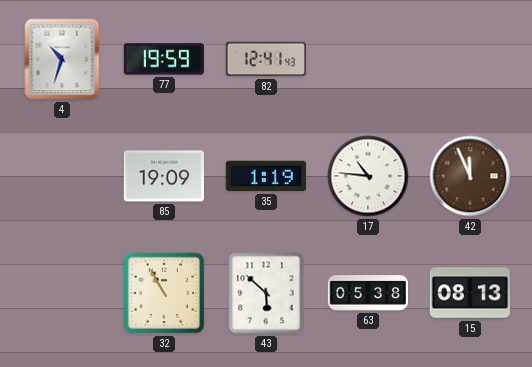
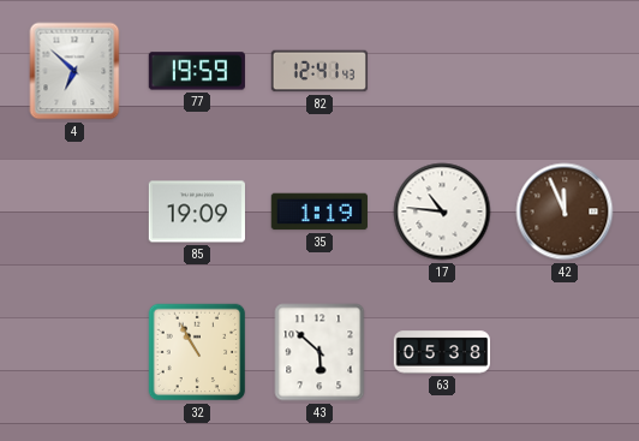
4: 10:33 -> 6:52
15: 08:13 -> none
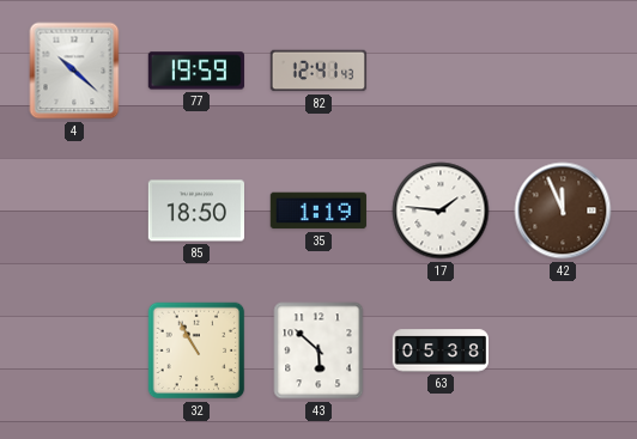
4: 6:52 -> 10:22
85: 19:09 -> 18:50
17: 10:46 -> 1:46
